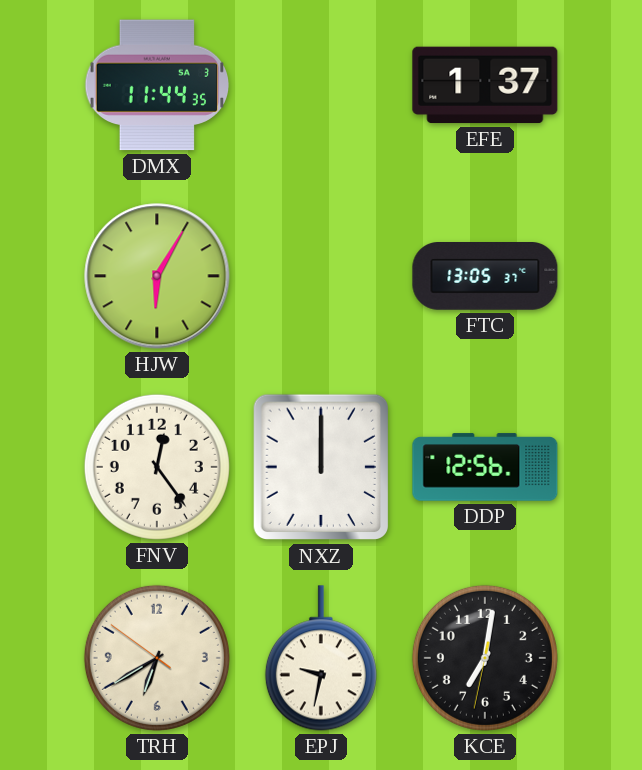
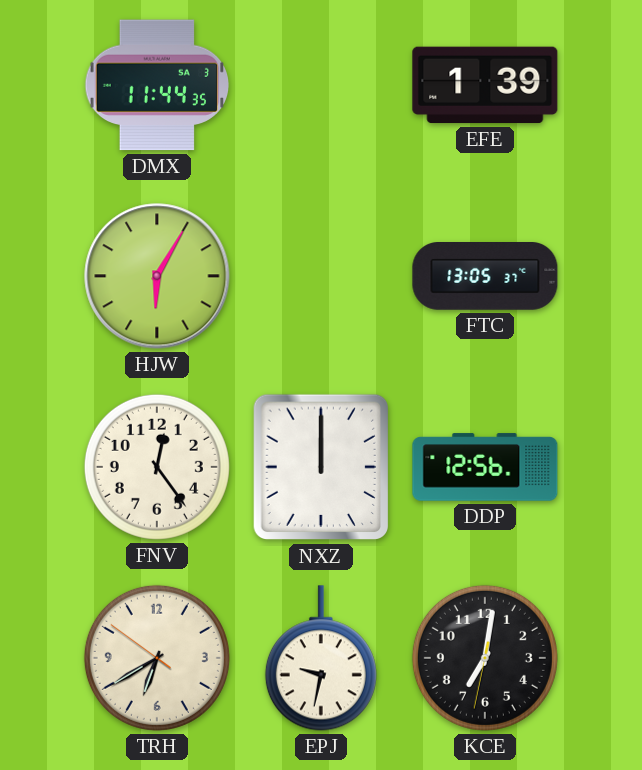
EFE: 1:37 -> 1:39
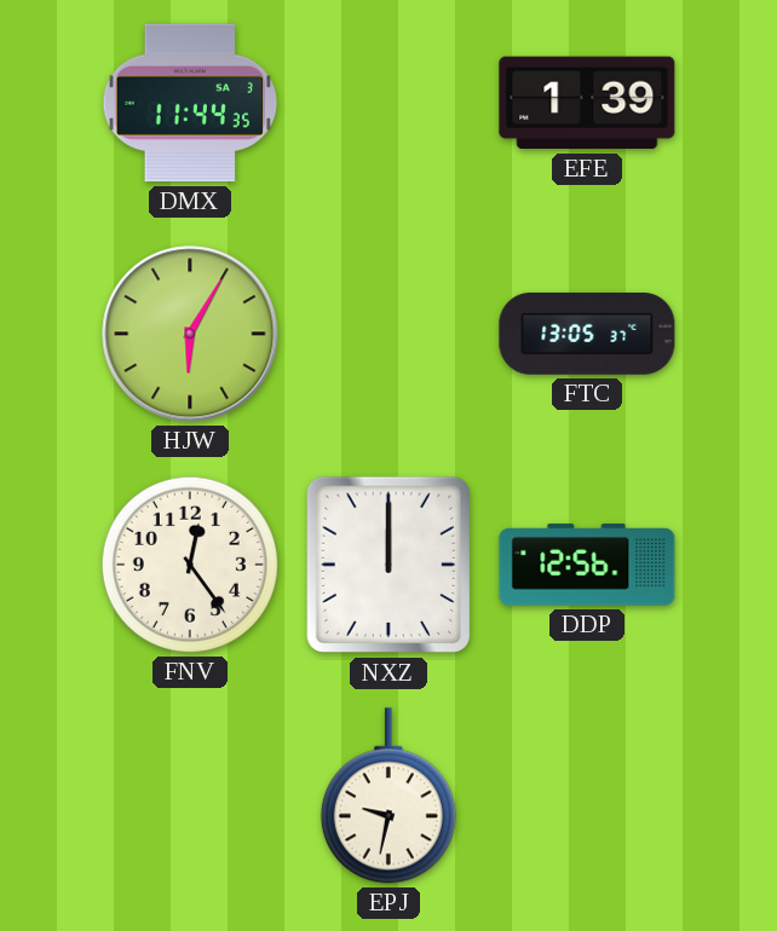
TRH: 6:39 -> none
KCE: 7:01 -> none
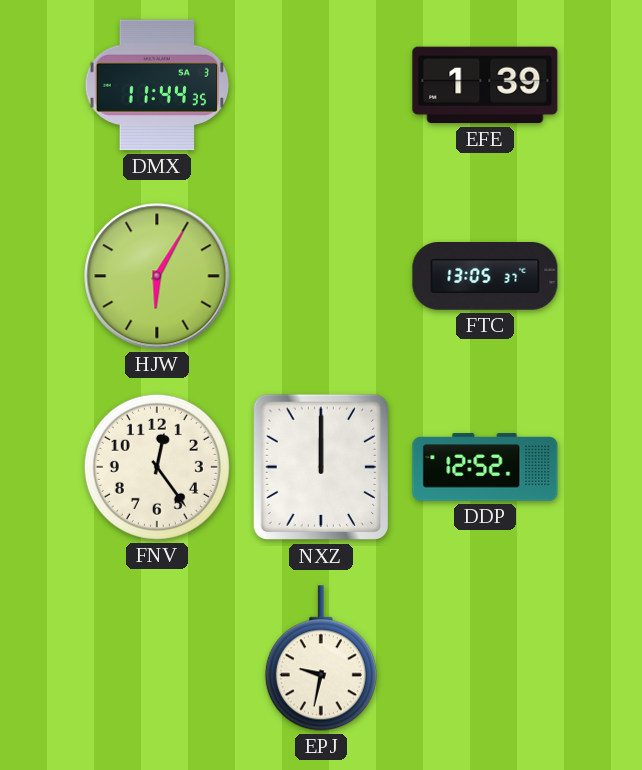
DDP: 12:56 -> 12:52
